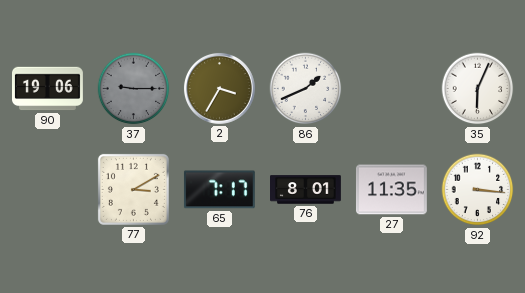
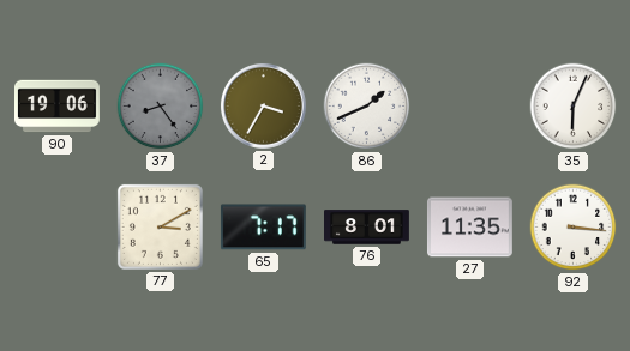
37: 9:15 -> 8:24
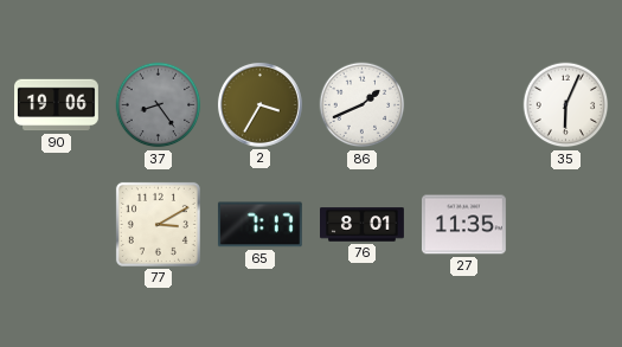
92: 3:16 -> none
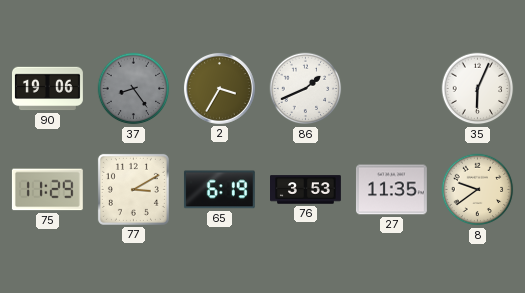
75: none -> 11:29
65: 7:17 -> 6:19
76: 8:01 -> 3:53
8: none -> 9:39
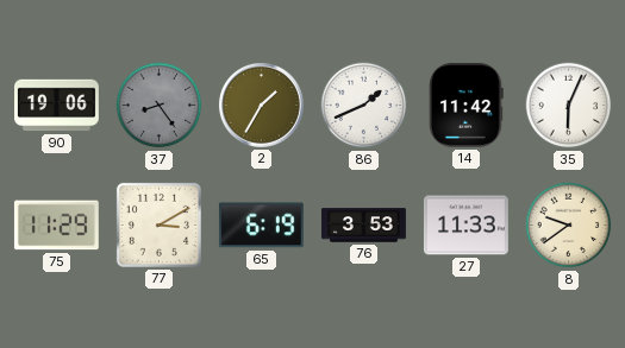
2: 3:35 -> 1:35
14: none -> 11:42
27: 11:35 -> 11:33
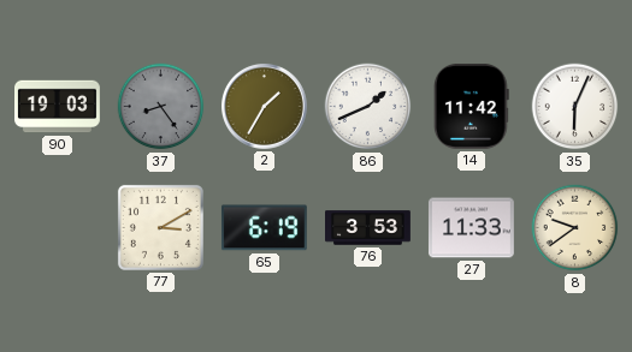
90: 19:06 -> 19:03
75: 11:29 -> none
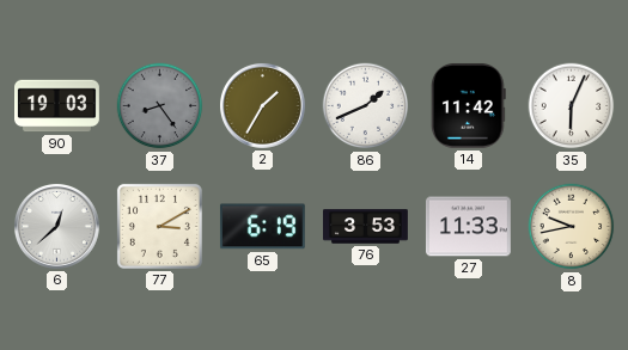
6: none -> 12:38
8: 9:39 -> 9:43
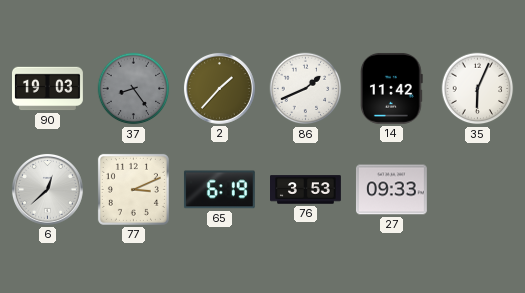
2: 1:35 -> 1:37
77: 3:10 -> 3:11
27: 11:33 -> 09:33
8: 9:43 -> none
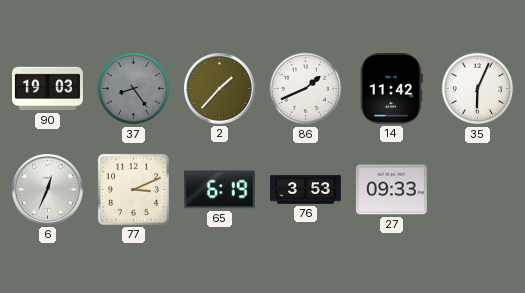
6: 12:38 -> 12:34
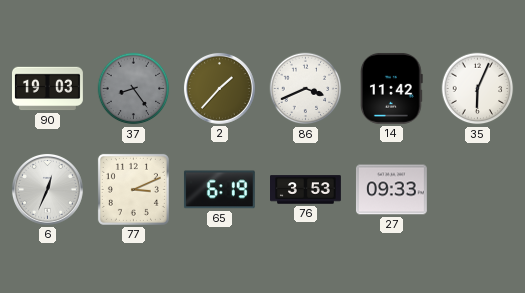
86: 1:41 -> 3:41
